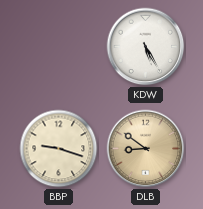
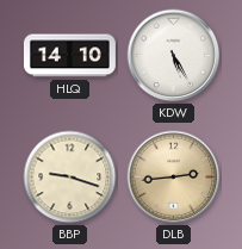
HLQ: none -> 14:10
DLB: 8:51 -> 2:44
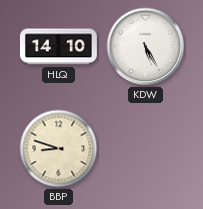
BBP: 9:18 -> 8:48
DLB: 2:44 -> none
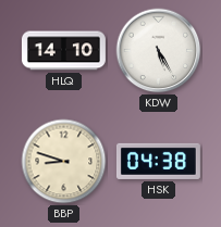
HSK: none -> 04:38
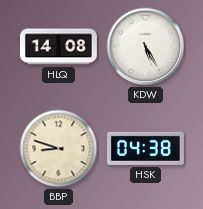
HLQ: 14:10 -> 14:08
